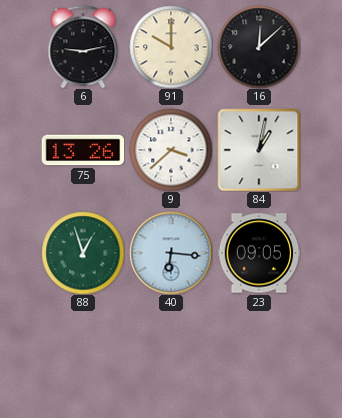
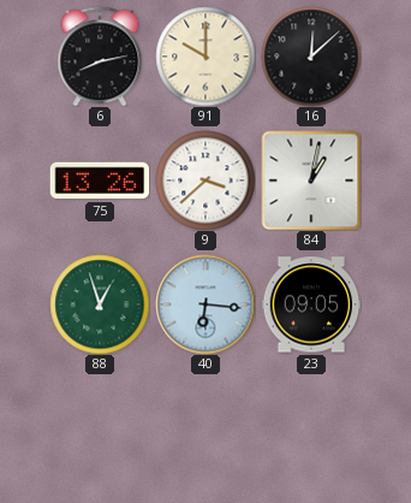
6: 9:13 -> 8:13
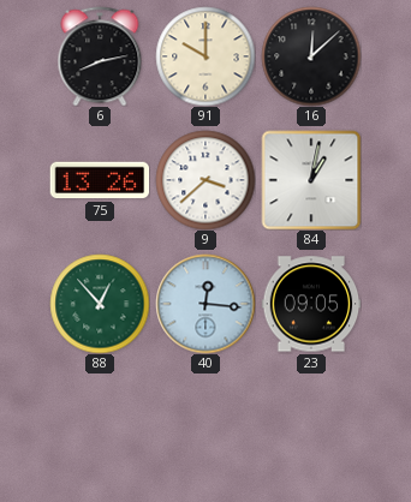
88: 12:57 -> 12:53
40: 6:16 -> 12:16
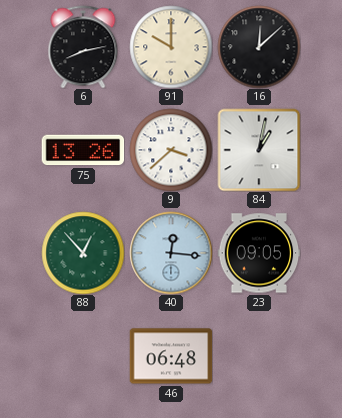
46: none -> 06:48
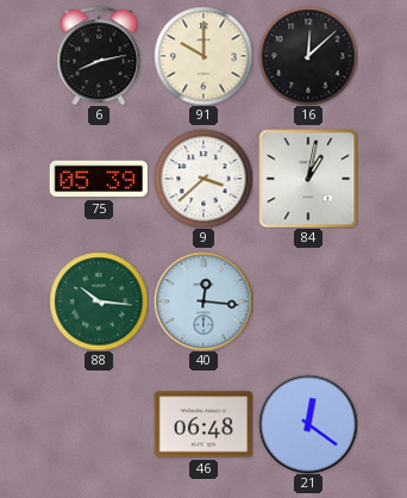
75: 13:26 -> 05:39
88: 12:53 -> 10:16
23: 09:05 -> none
21: none -> 12:21
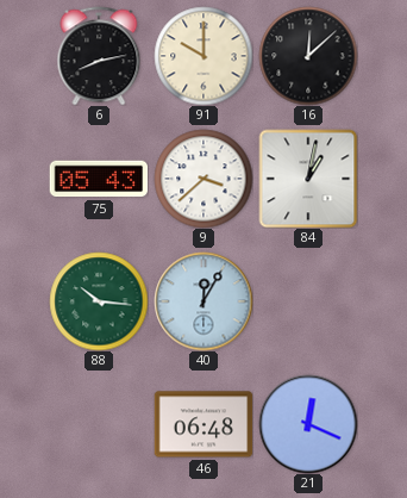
75: 05:39 -> 05:43
40: 12:16 -> 12:05
21: 12:21 -> 12:19
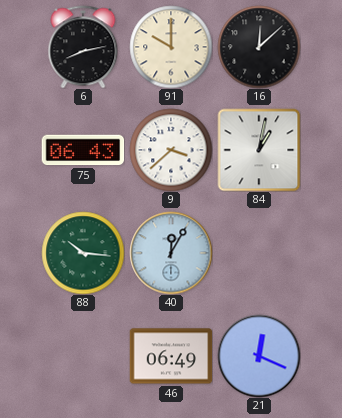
75: 05:43 -> 06:43
46: 06:48 -> 06:49
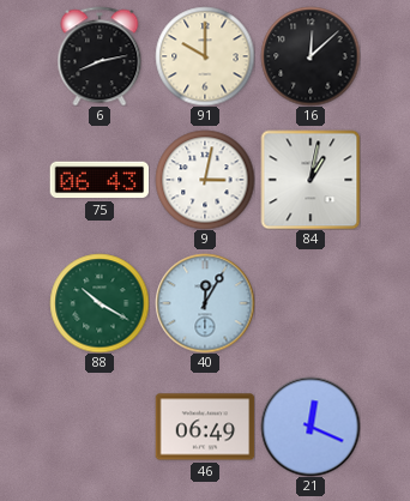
9: 3:38 -> 3:02
88: 10:16 -> 10:20
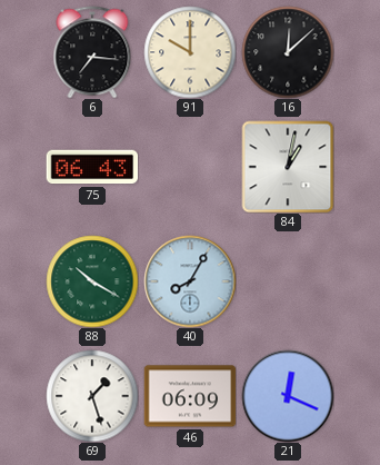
6: 8:13 -> 7:16
9: 3:02 -> none
40: 12:05 -> 8:05
69: none -> 1:27
46: 06:49 -> 06:09
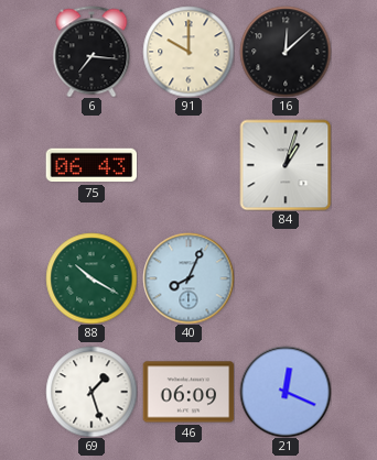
84: 1:02 -> 1:03
40: 8:05 -> 8:04
